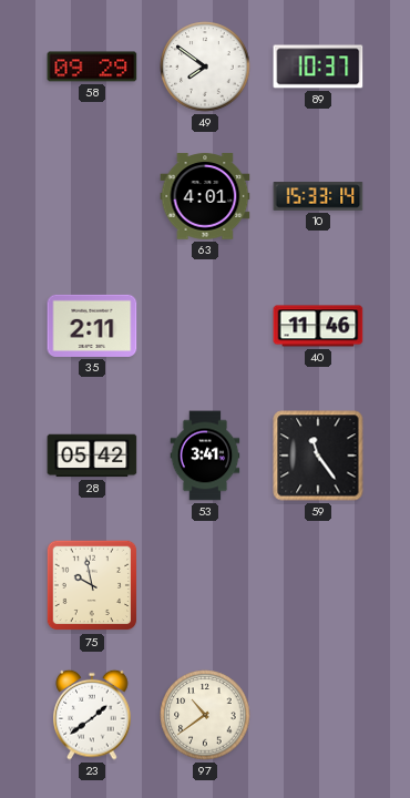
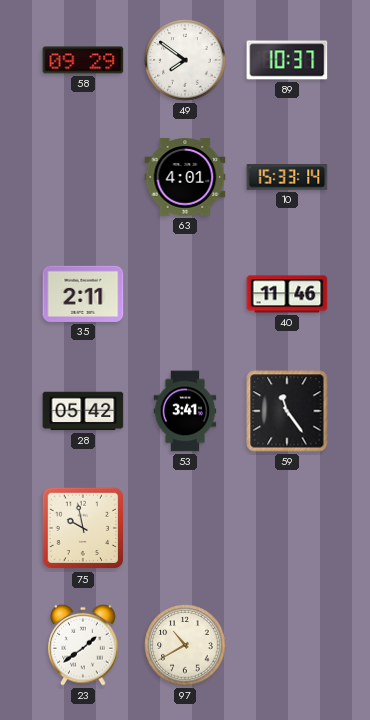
97: 10:39 -> 10:40
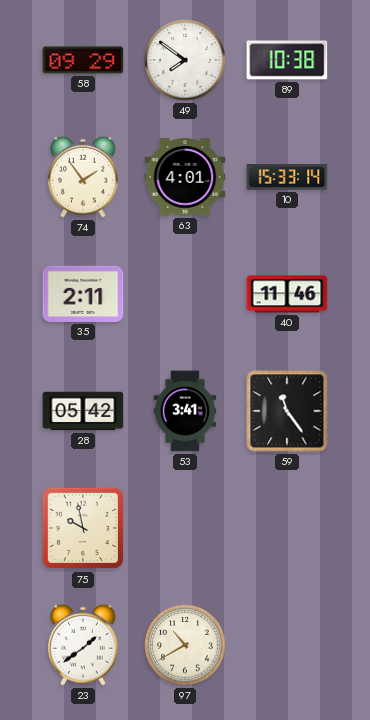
89: 10:37 -> 10:38
74: none -> 1:54
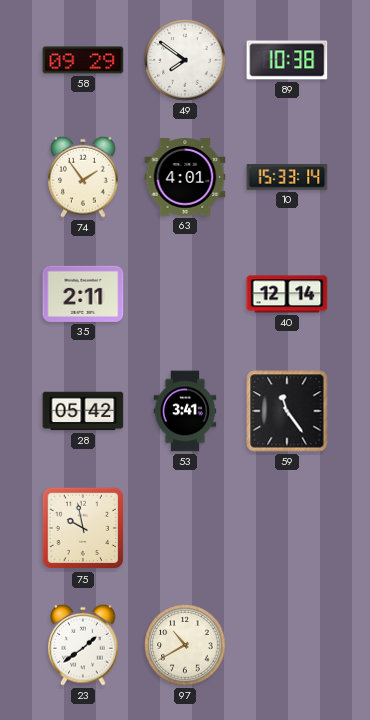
40: 11:46 -> 12:14
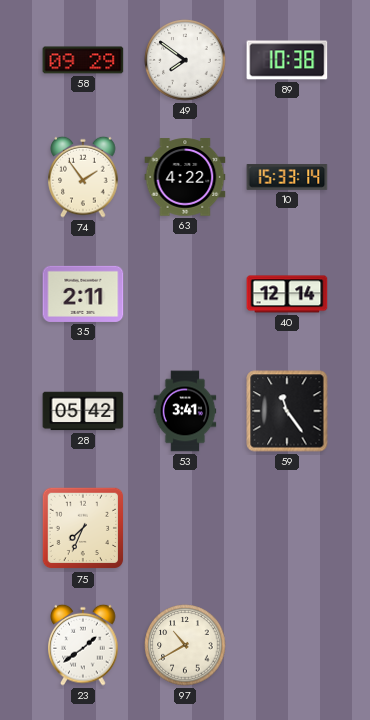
63: 4:01 -> 4:22
75: 9:58 -> 7:34
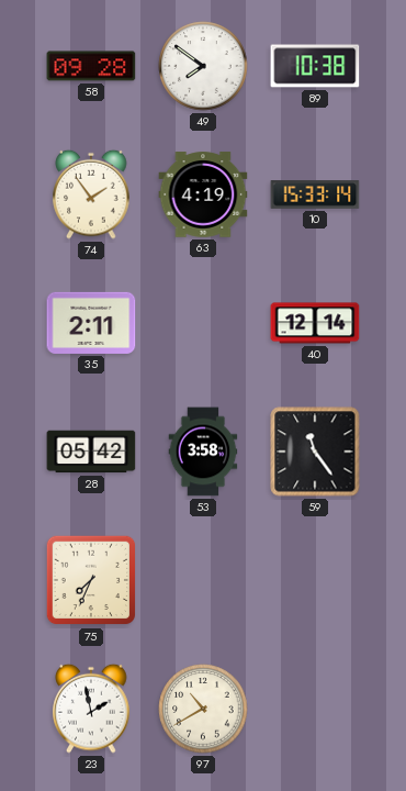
58: 09:29 -> 09:28
63: 4:22 -> 4:19
53: 3:41 -> 3:58
23: 1:39 -> 1:58
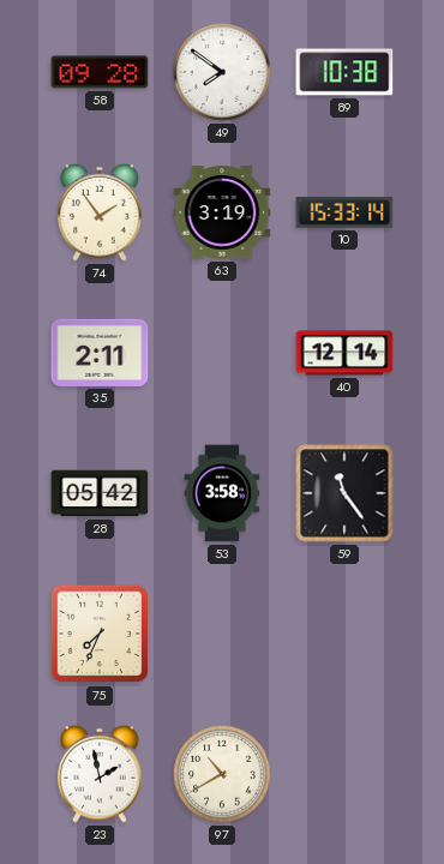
63: 4:19 -> 3:19
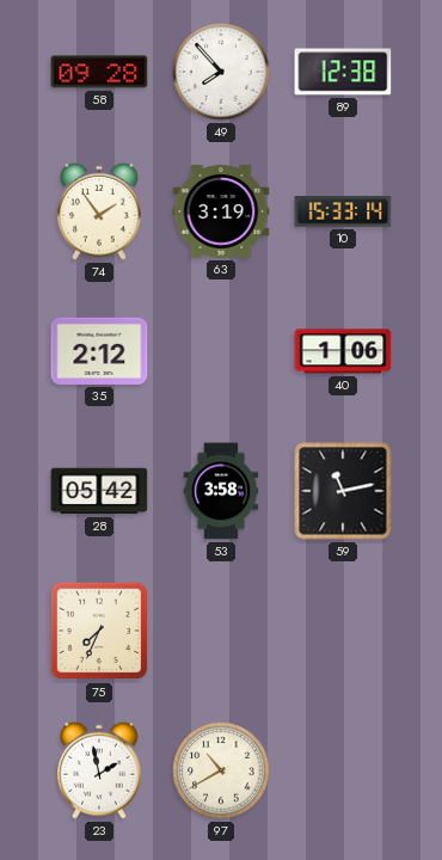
49: 7:51 -> 7:53
89: 10:38 -> 12:38
35: 2:11 -> 2:12
40: 12:14 -> 1:06
59: 11:24 -> 11:13
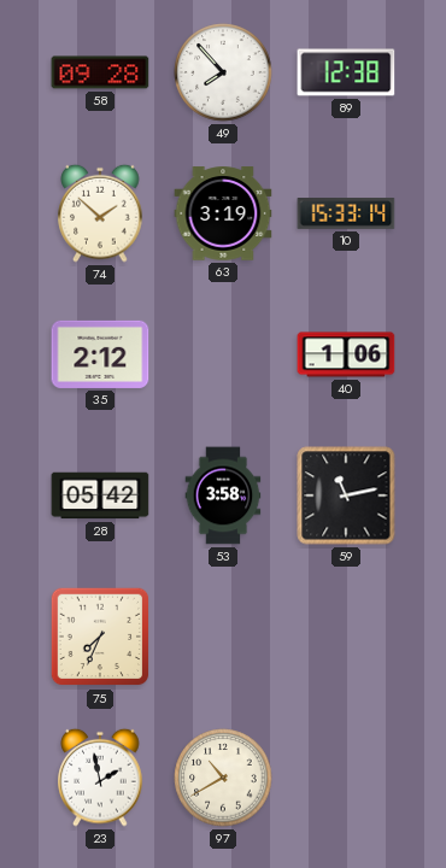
74: 1:54 -> 1:52
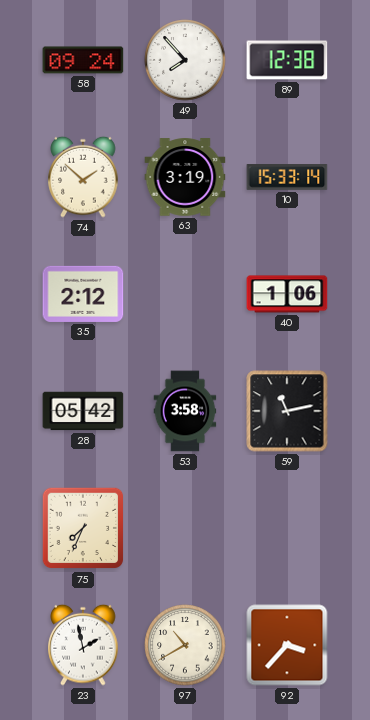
58: 09:28 -> 09:24
92: none -> 3:37
